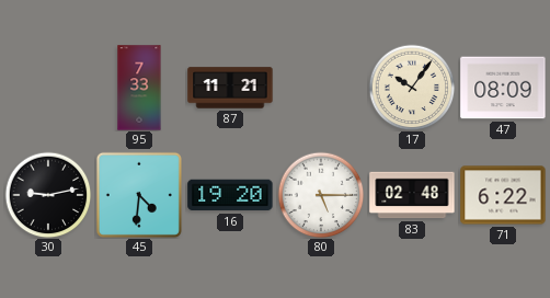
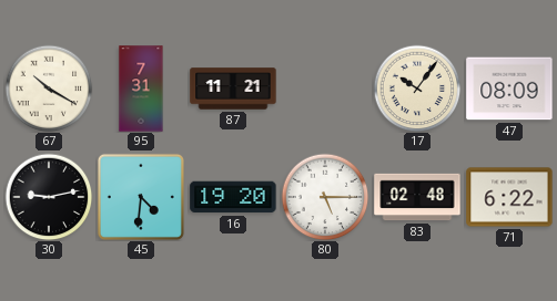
67: none -> 10:20
95: 7:33 -> 7:31
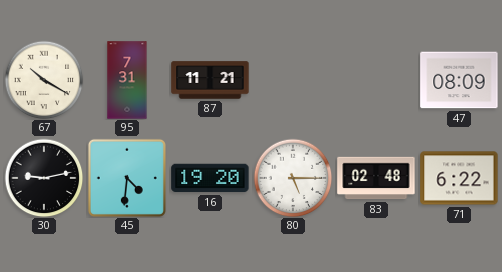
17: 10:06 -> none
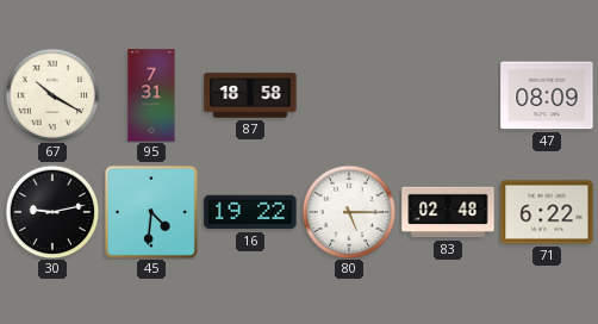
87: 11:21 -> 18:58
16: 19:20 -> 19:22
